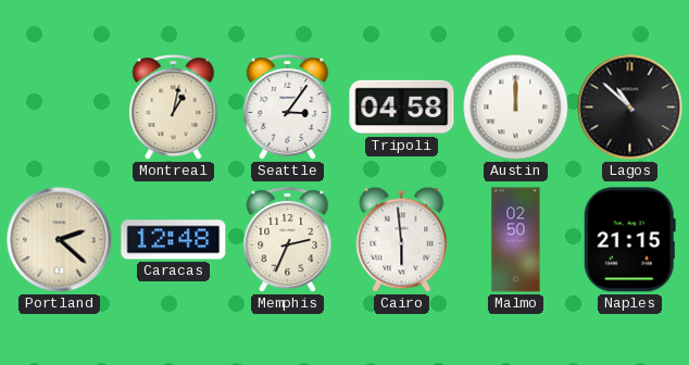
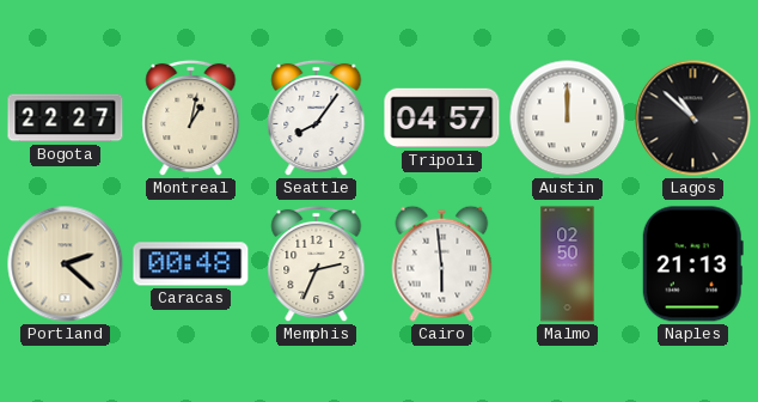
Bogota: none -> 22:27
Seattle: 3:06 -> 8:06
Tripoli: 04:58 -> 04:57
Caracas: 12:48 -> 00:48
Naples: 21:15 -> 21:13
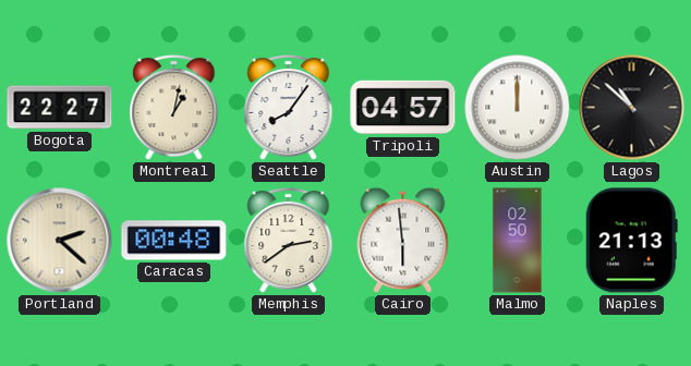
Memphis: 2:34 -> 2:39
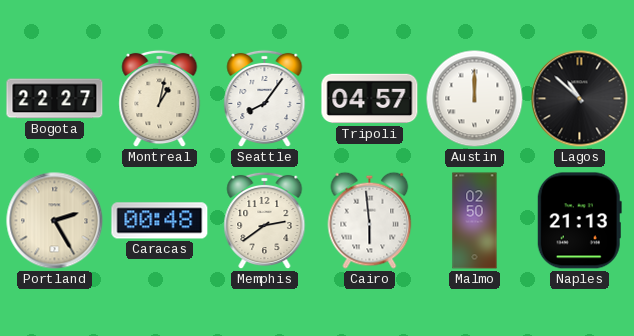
Portland: 2:22 -> 2:25
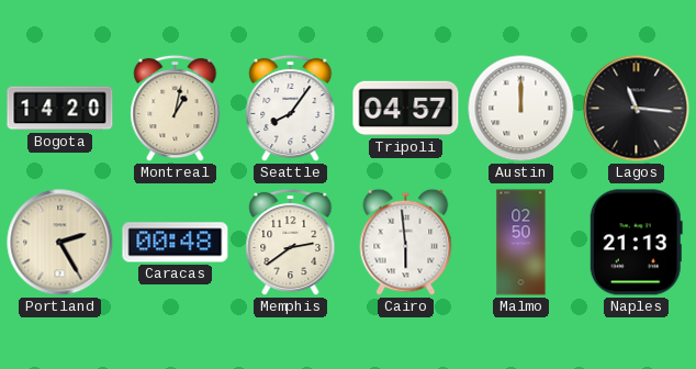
Bogota: 22:27 -> 14:20
Lagos: 10:52 -> 11:16
